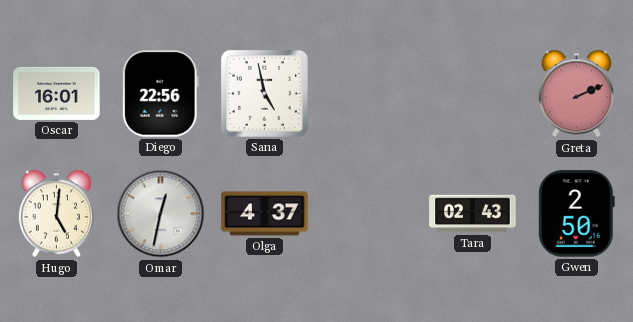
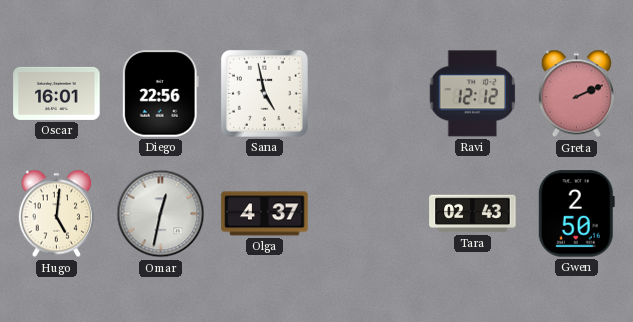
Ravi: none -> 12:12
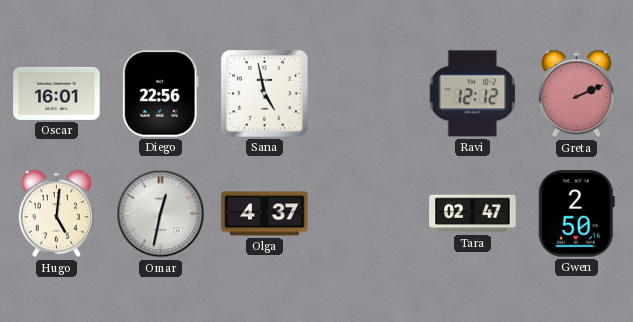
Tara: 02:43 -> 02:47
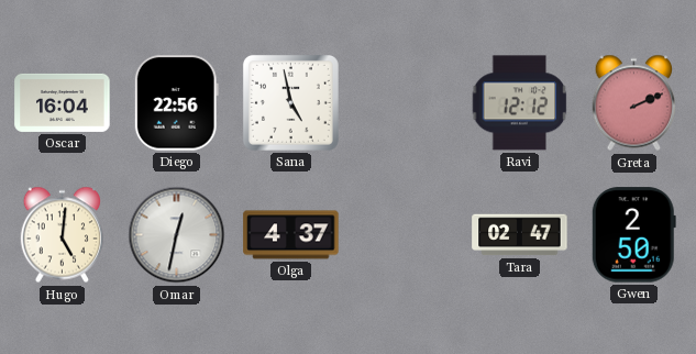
Oscar: 16:01 -> 16:04
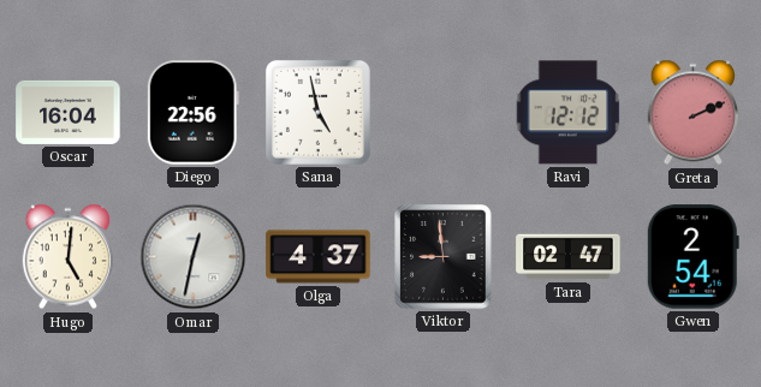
Viktor: none -> 8:59
Gwen: 2:50 -> 2:54
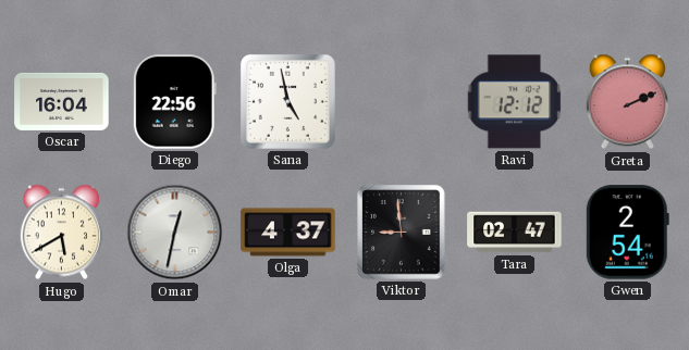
Hugo: 5:01 -> 5:40
